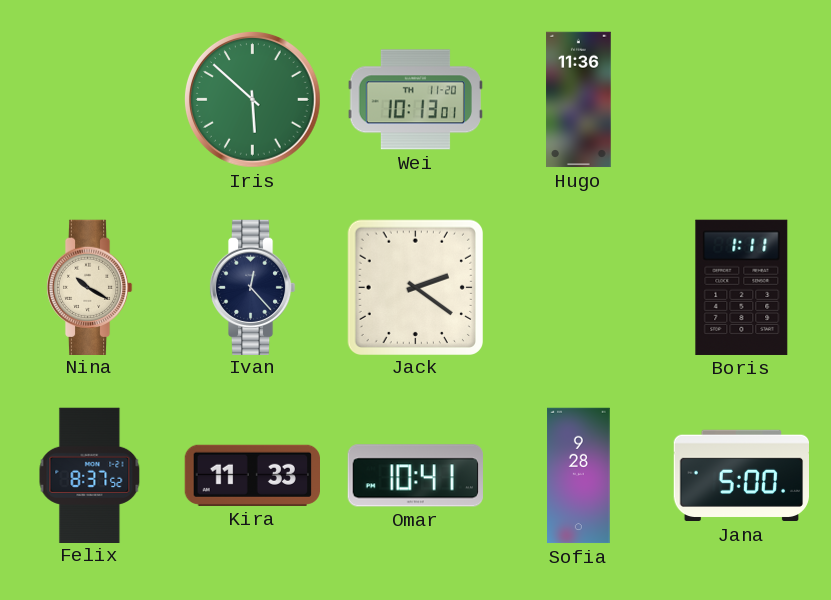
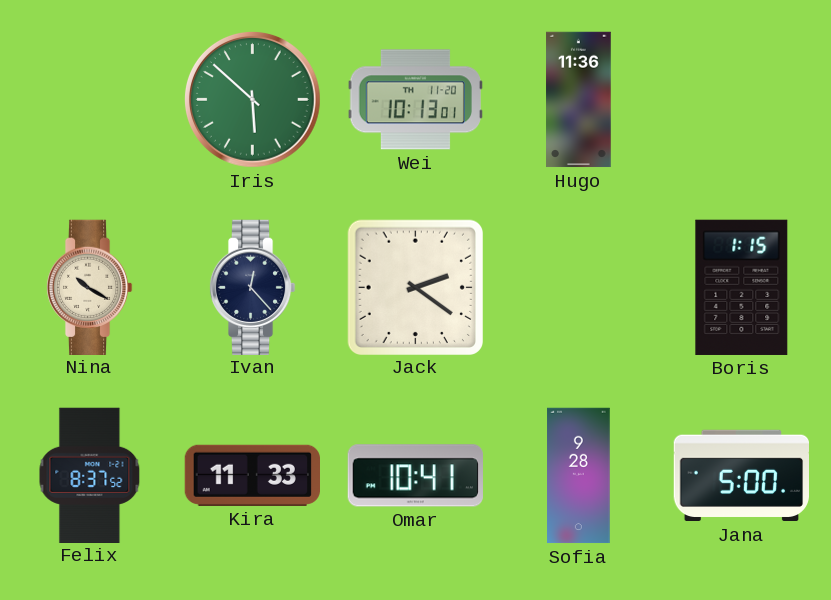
Boris: 1:11 -> 1:15
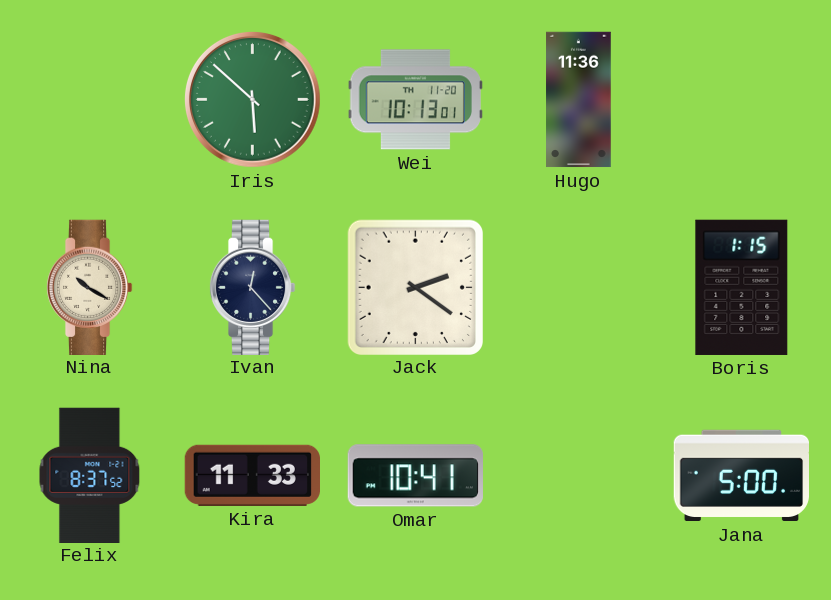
Sofia: 9:28 -> none
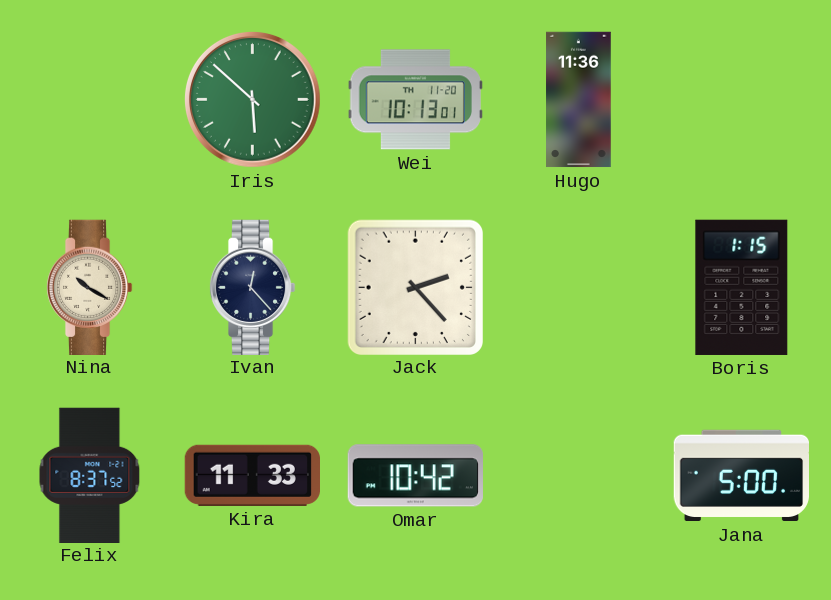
Jack: 2:21 -> 2:23
Omar: 10:41 -> 10:42
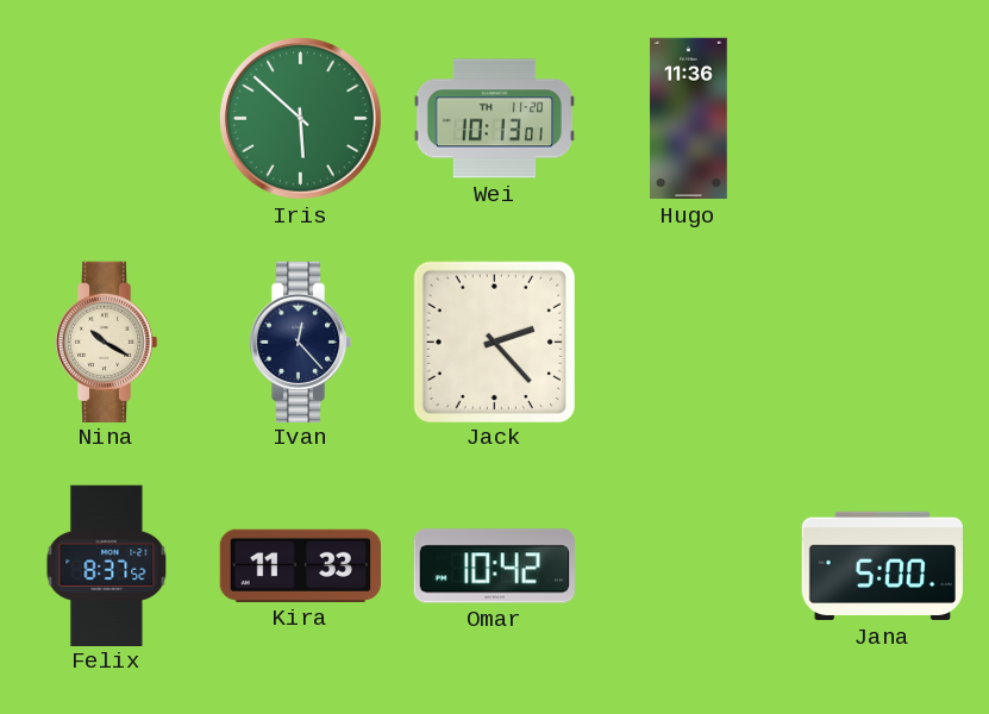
Boris: 1:15 -> none
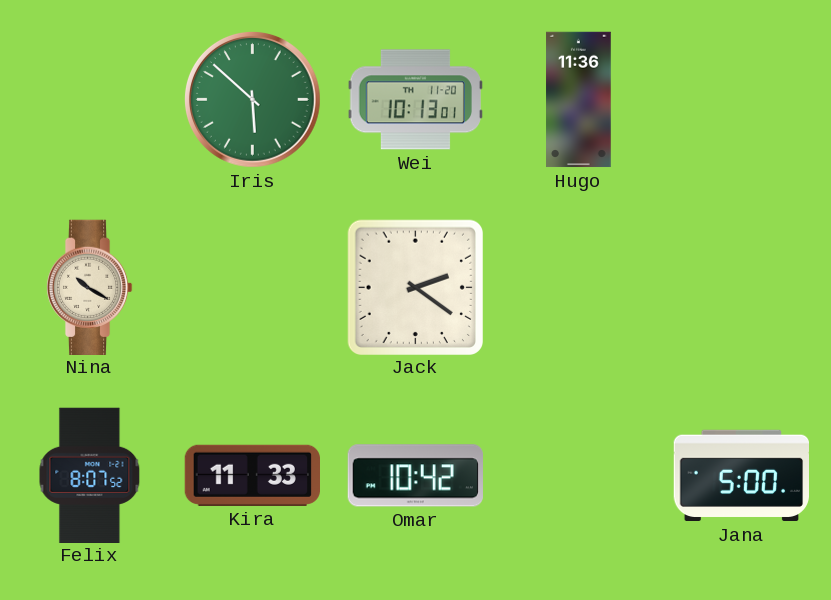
Ivan: 12:23 -> none
Jack: 2:23 -> 2:21
Felix: 8:37 -> 8:07
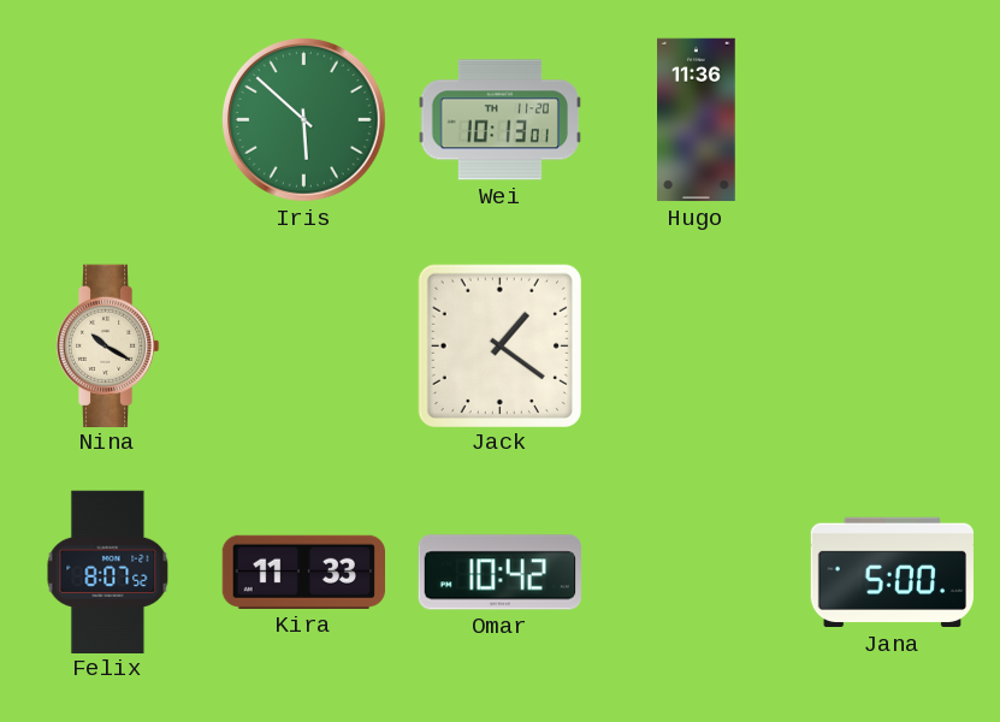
Jack: 2:21 -> 1:21
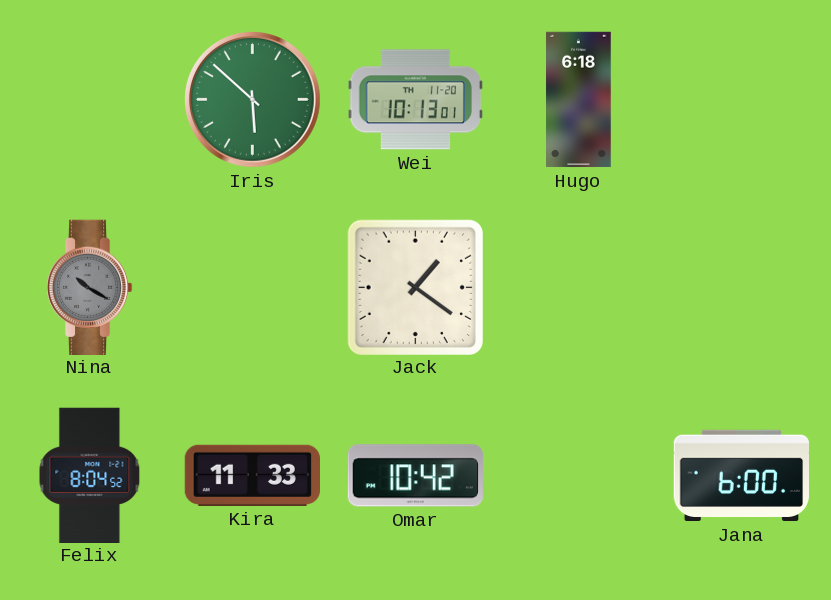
Hugo: 11:36 -> 6:18
Nina dial: cream -> grey
Felix: 8:07 -> 8:04
Jana: 5:00 -> 6:00
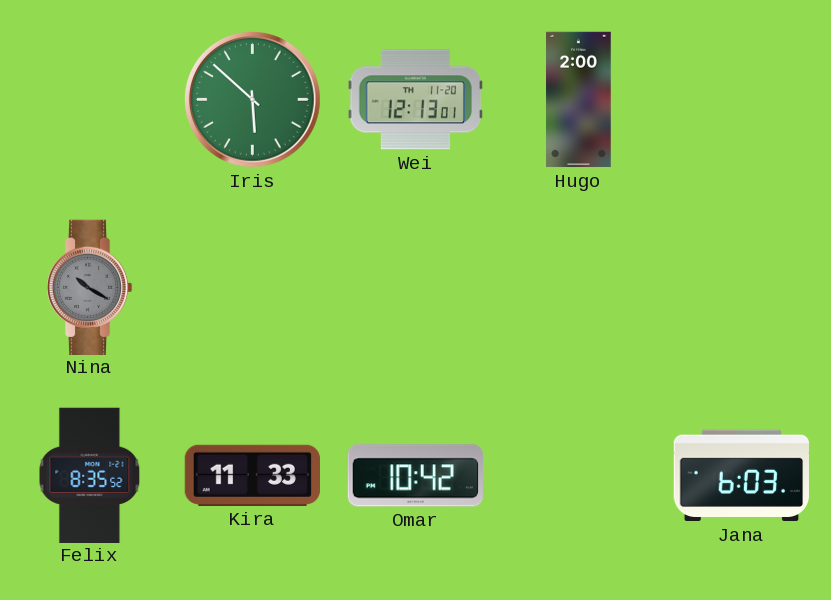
Wei: 10:13 -> 12:13
Hugo: 6:18 -> 2:00
Jack: 1:21 -> none
Felix: 8:04 -> 8:35
Jana: 6:00 -> 6:03
